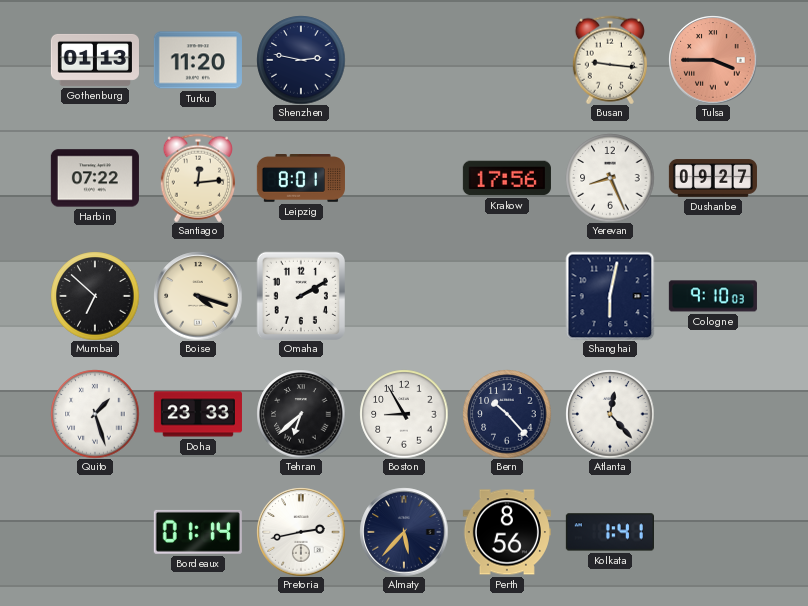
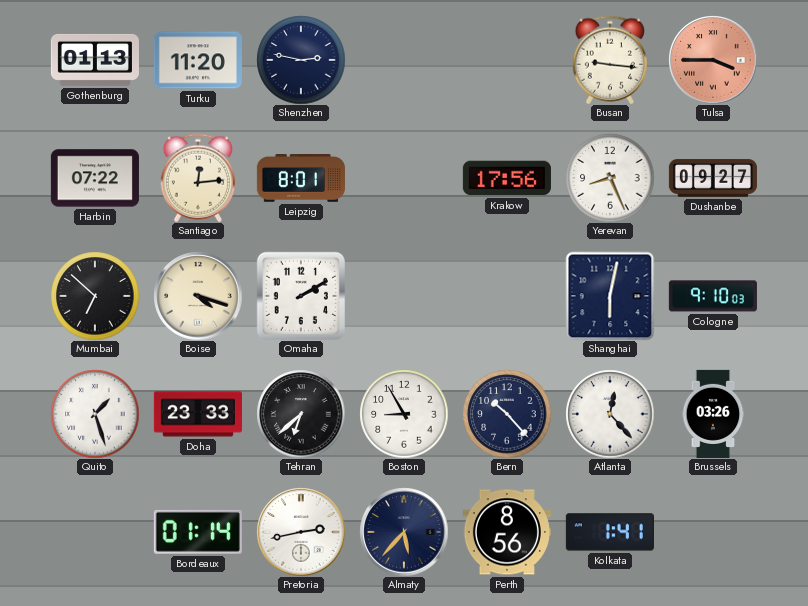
Brussels: none -> 03:26
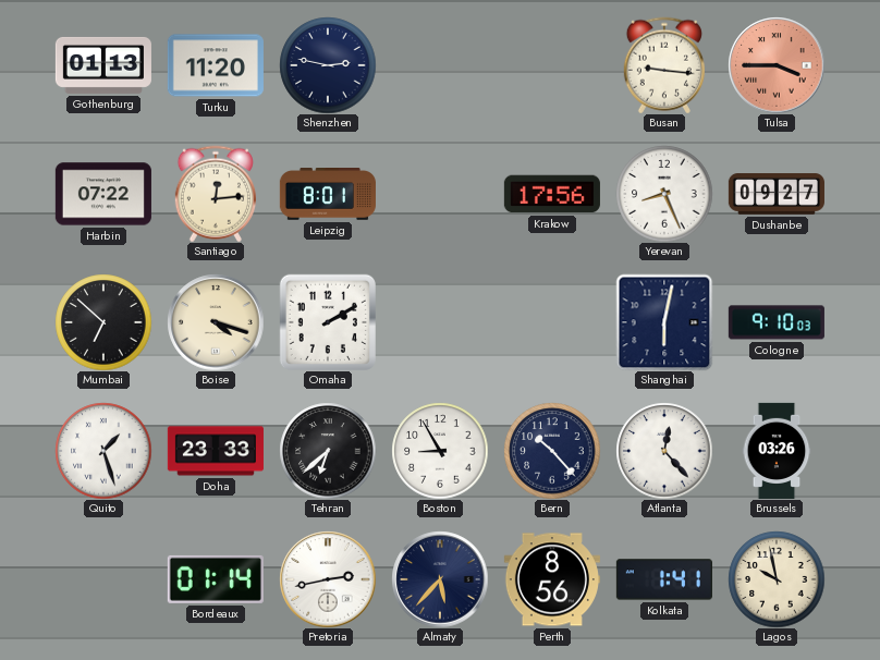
Lagos: none -> 9:58
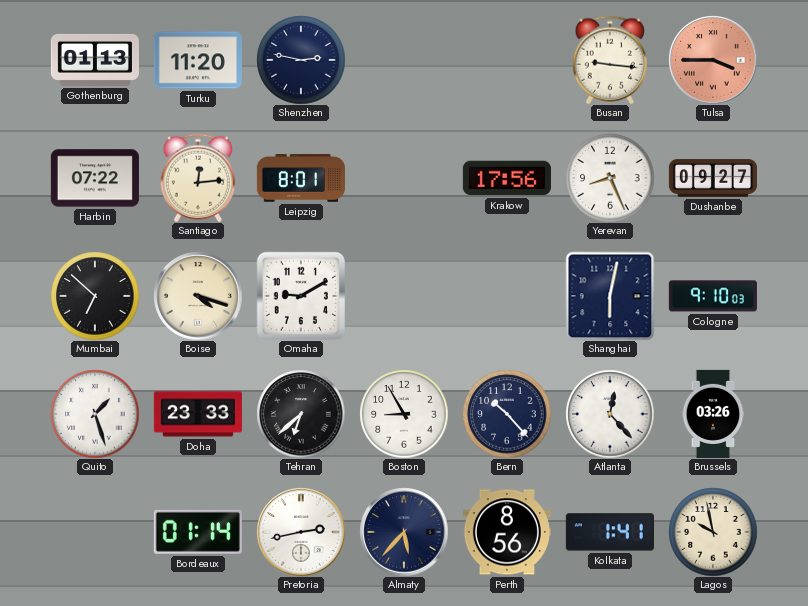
Omaha: 2:10 -> 9:10
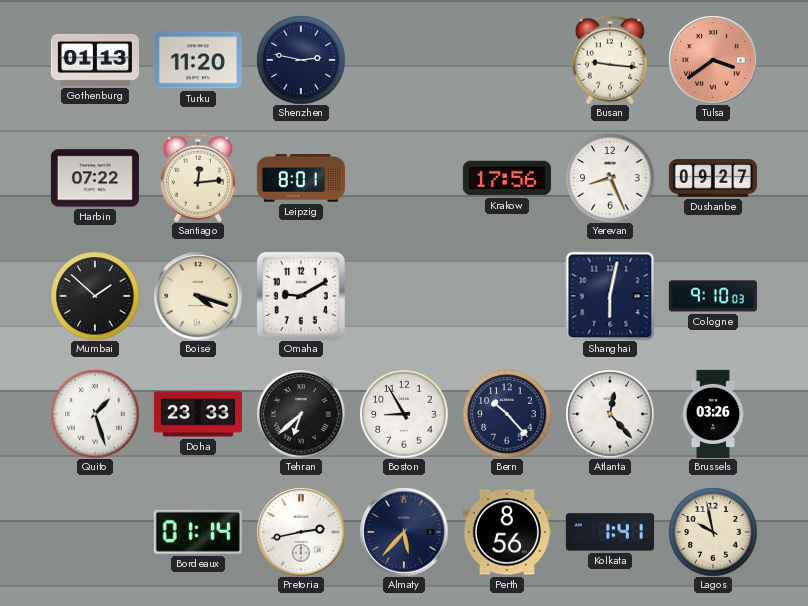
Tulsa: 3:45 -> 3:39
Mumbai: 6:52 -> 1:52
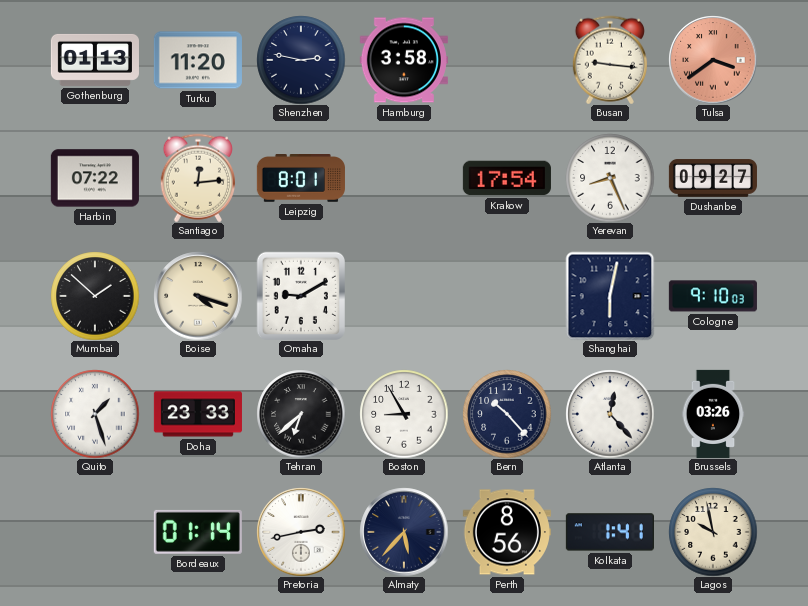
Hamburg: none -> 3:58
Krakow: 17:56 -> 17:54
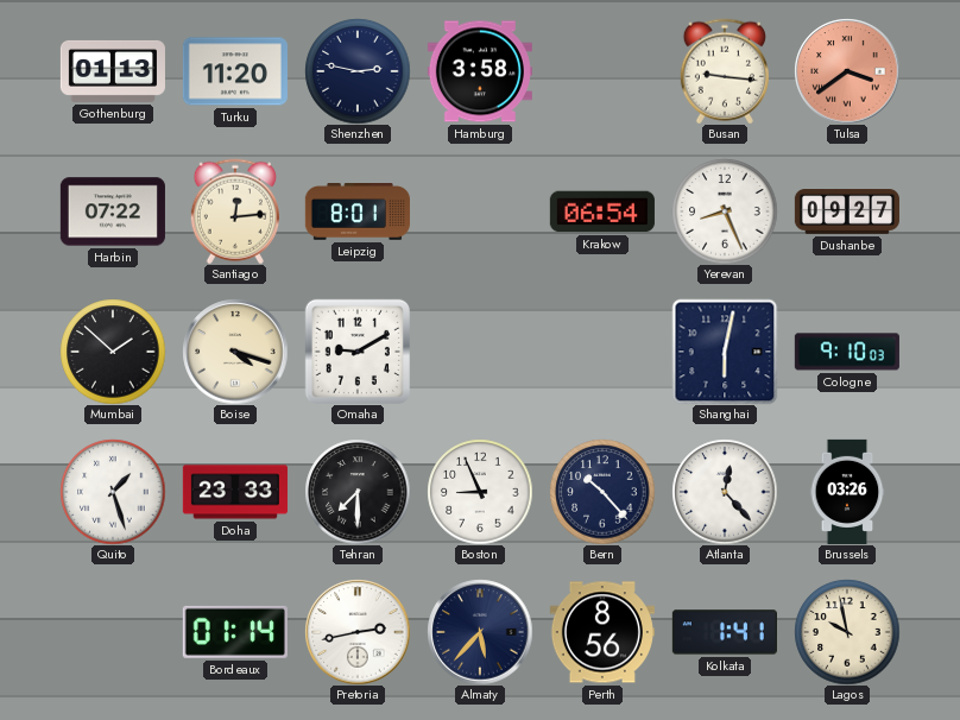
Krakow: 17:54 -> 06:54
Tehran: 6:38 -> 7:30
Boston: 8:55 -> 8:56
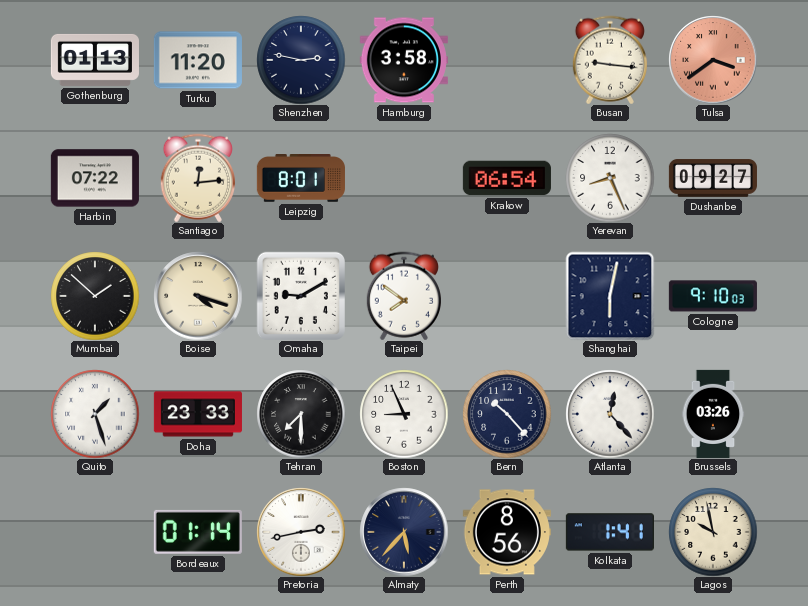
Taipei: none -> 7:51
